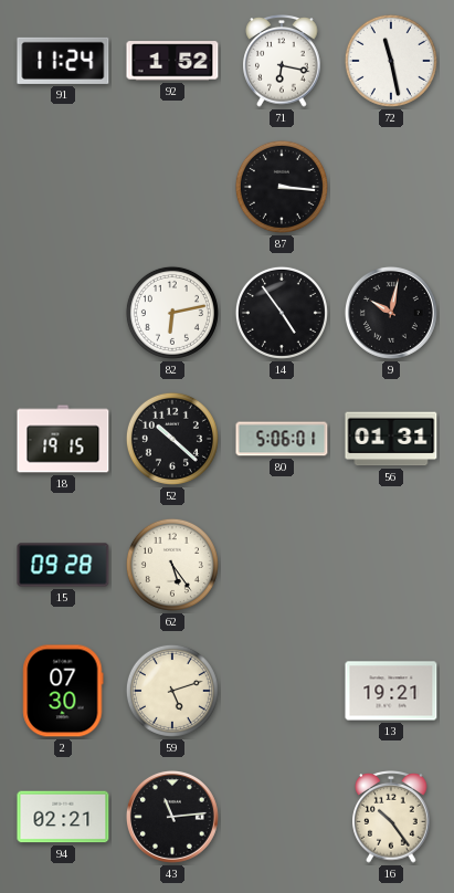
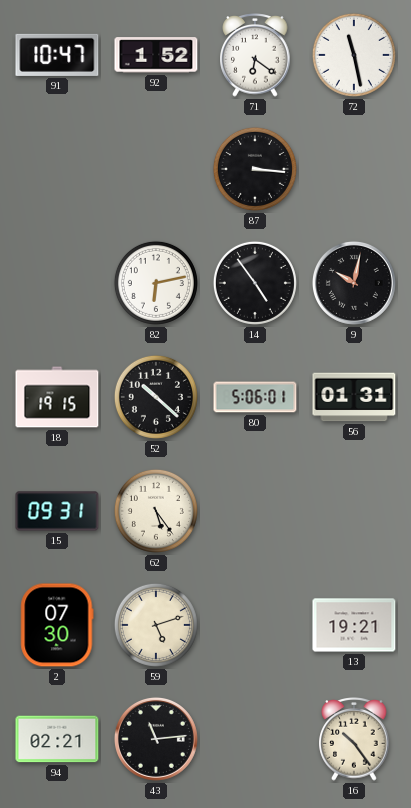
91: 11:24 -> 10:47
71: 6:17 -> 6:21
15: 09:28 -> 09:31
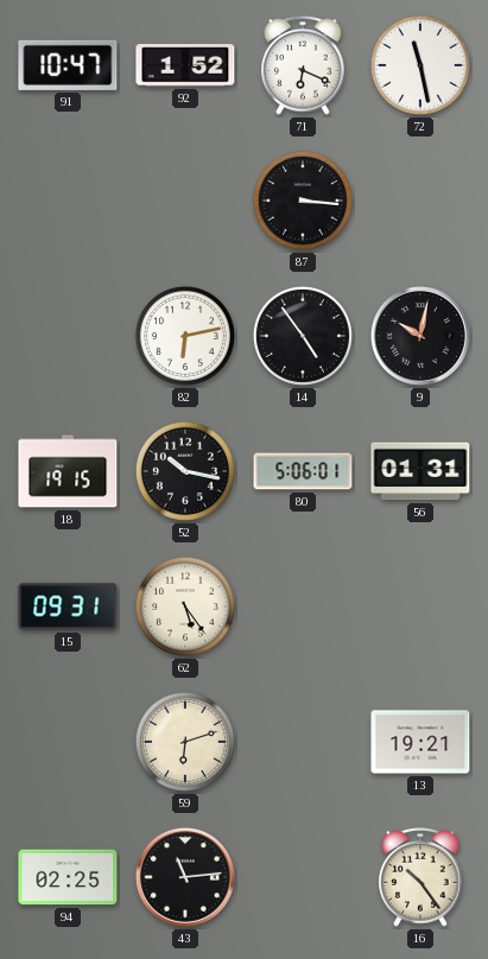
71: 6:21 -> 6:19
52: 10:22 -> 10:17
2: 07:30 -> none
59: 5:12 -> 6:12
94: 02:21 -> 02:25
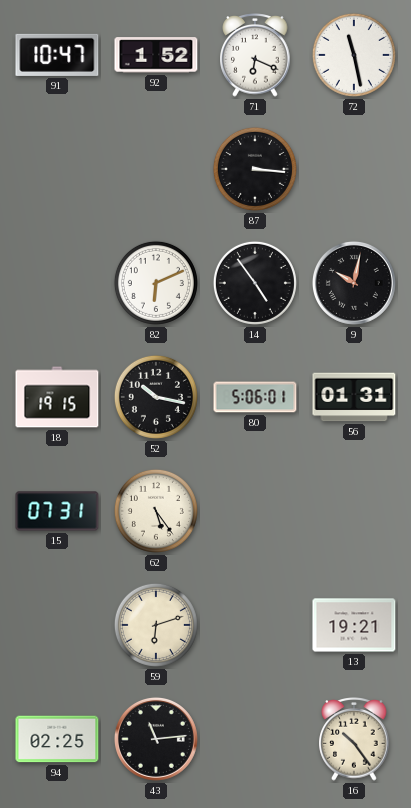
82: 6:13 -> 6:11
15: 09:31 -> 07:31
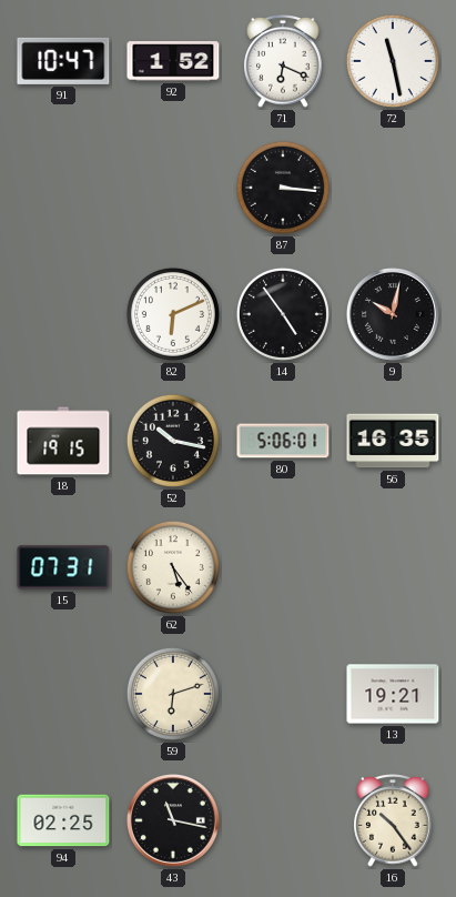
56: 01:31 -> 16:35
43: 11:14 -> 11:17
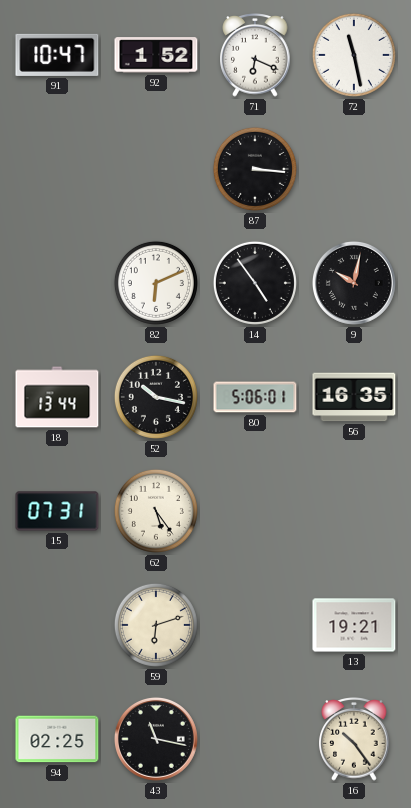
18: 19:15 -> 13:44
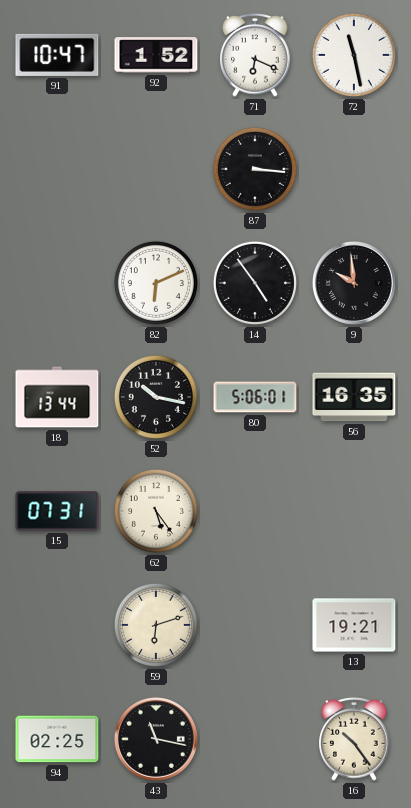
9: 10:02 -> 9:59
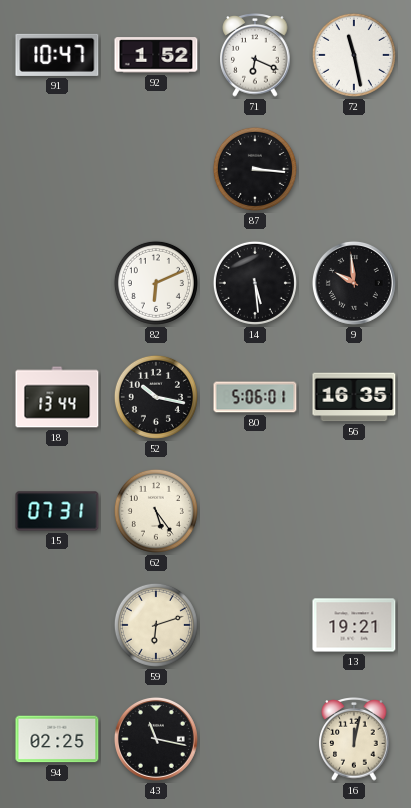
14: 4:54 -> 5:29
16: 10:24 -> 12:02
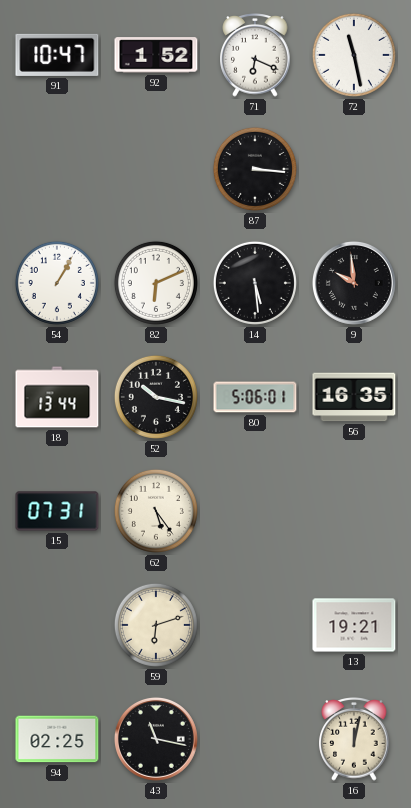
54: none -> 1:05
